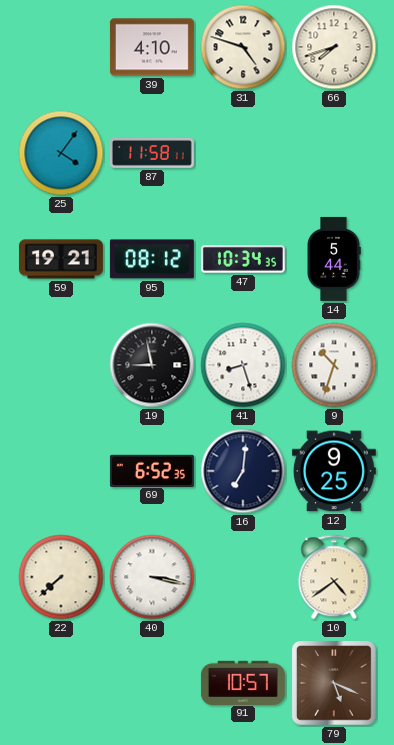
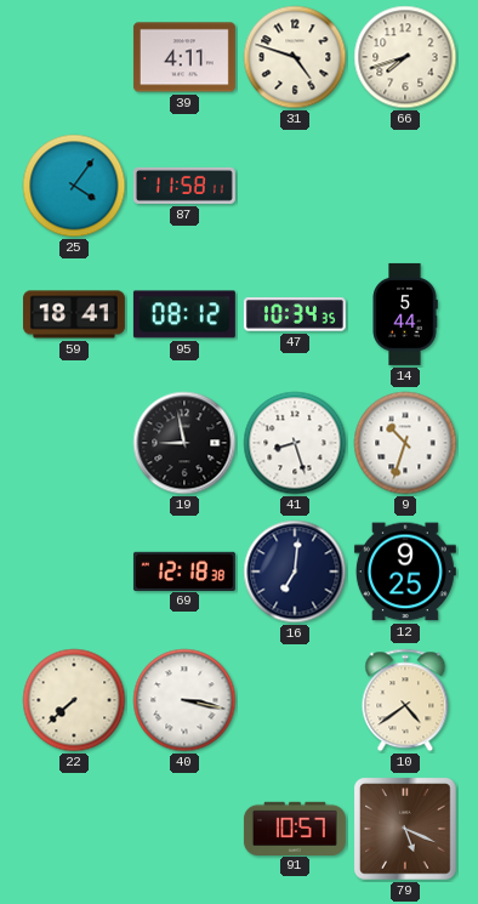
39: 4:10 -> 4:11
59: 19:21 -> 18:41
69: 6:52 -> 12:18
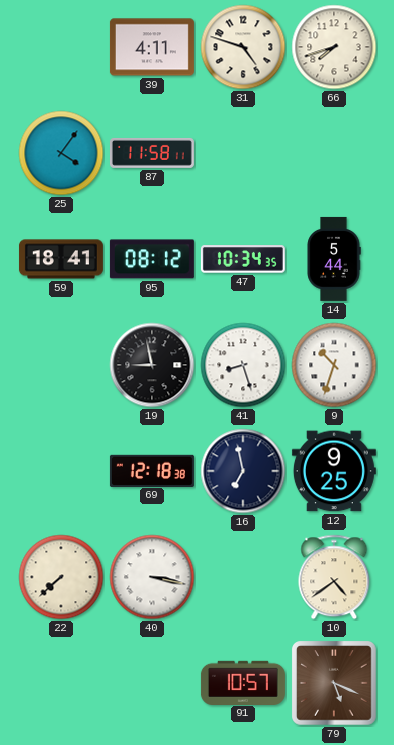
16: 7:01 -> 6:58
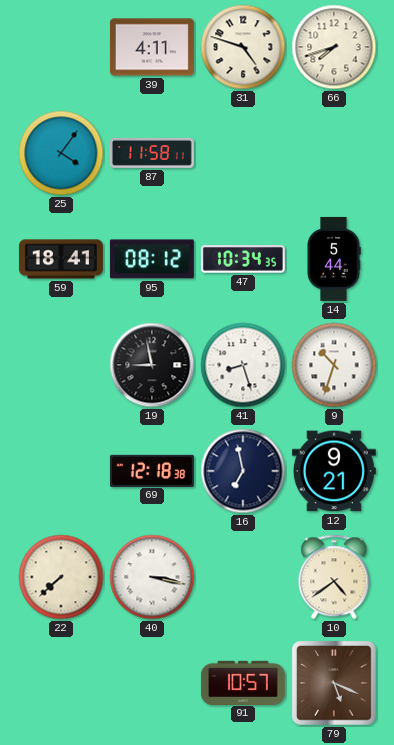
12: 9:25 -> 9:21
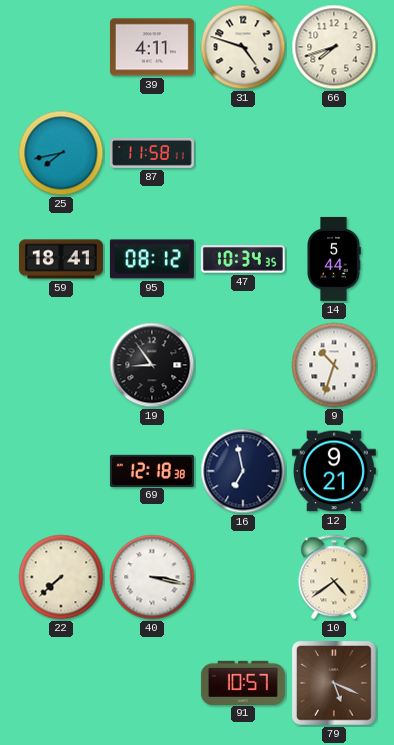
25: 4:06 -> 7:43
19: 8:58 -> 8:54
41: 8:27 -> none
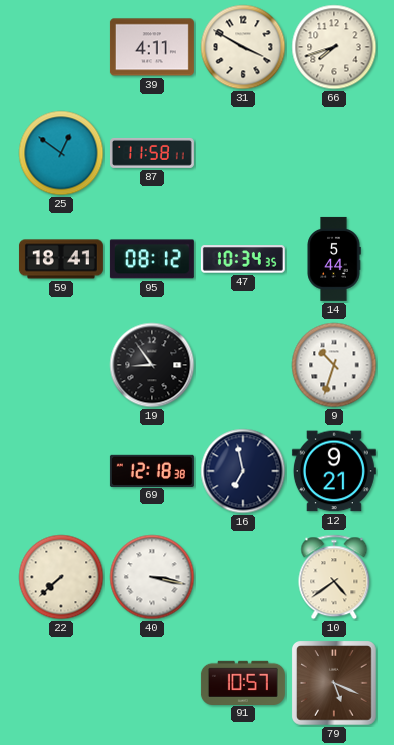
31: 4:48 -> 3:50
25: 7:43 -> 12:51
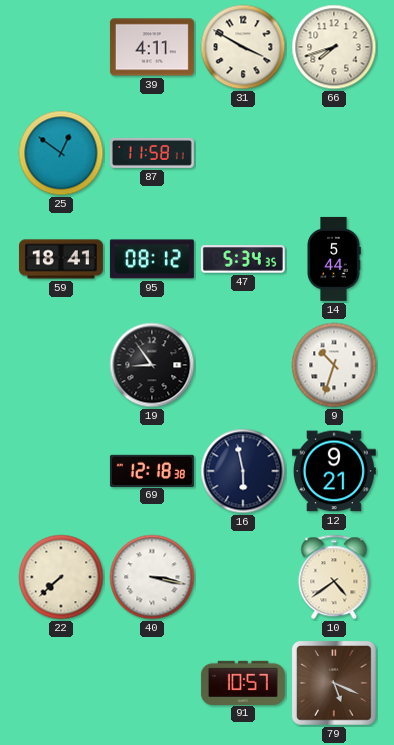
47: 10:34 -> 5:34
16: 6:58 -> 5:58
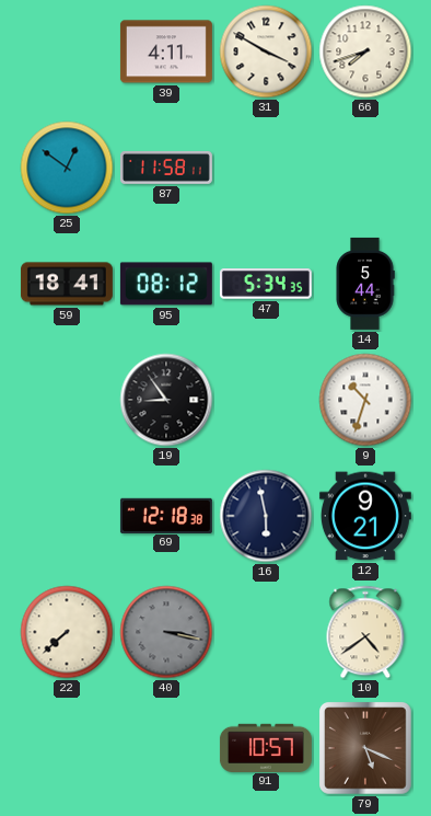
40 dial: white -> grey
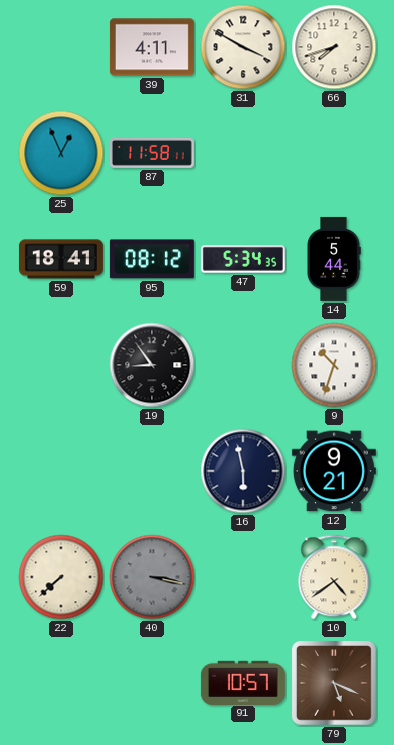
25: 12:51 -> 12:56
69: 12:18 -> none
